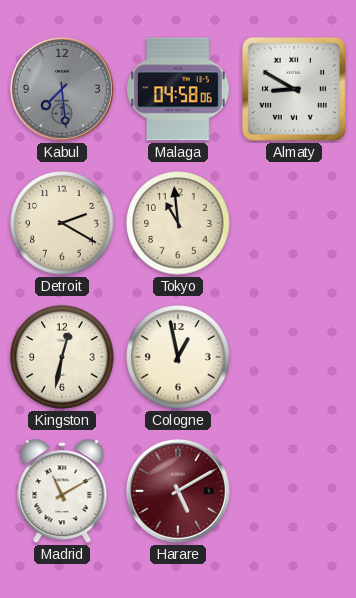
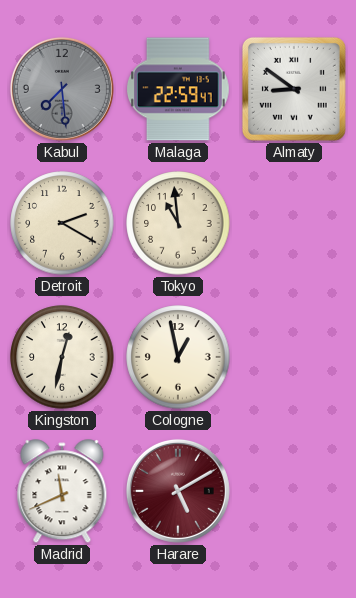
Malaga: 04:58 -> 22:59
Almaty: 8:50 -> 8:51
Madrid: 11:10 -> 11:41
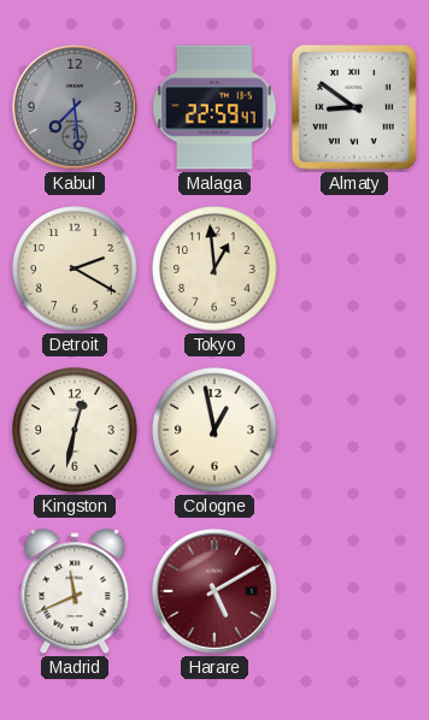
Tokyo: 10:59 -> 12:59
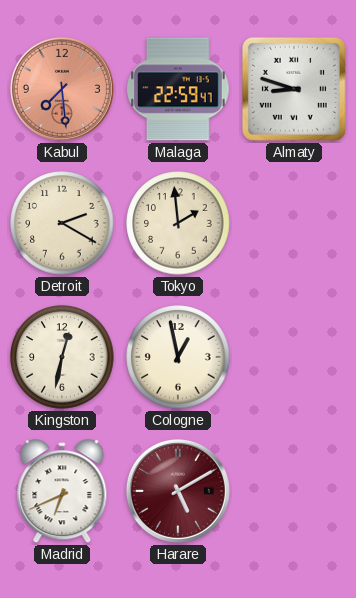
Kabul dial: grey -> salmon
Almaty: 8:51 -> 8:48
Tokyo: 12:59 -> 1:59
Madrid: 11:41 -> 6:41
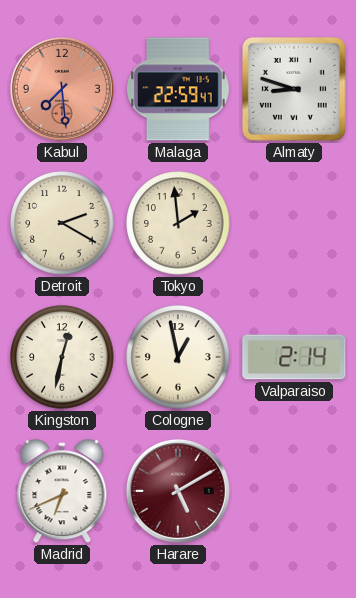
Valparaiso: none -> 2:14
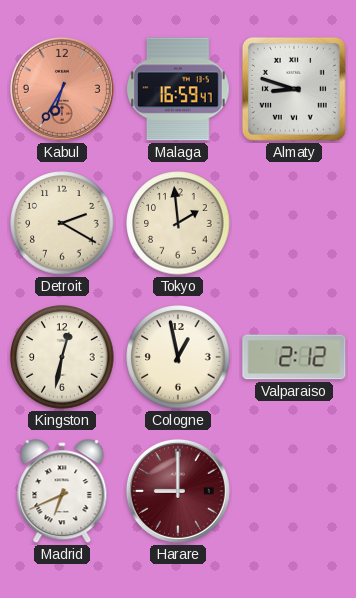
Kabul: 7:29 -> 6:35
Malaga: 22:59 -> 16:59
Valparaiso: 2:14 -> 2:12
Harare: 5:10 -> 9:00
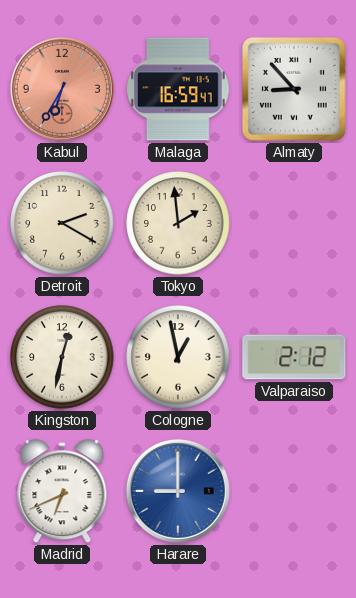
Almaty: 8:48 -> 8:53
Harare dial: burgundy -> blue
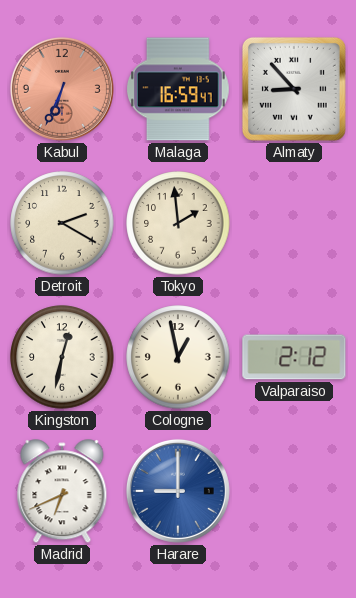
Kabul: 6:35 -> 6:34
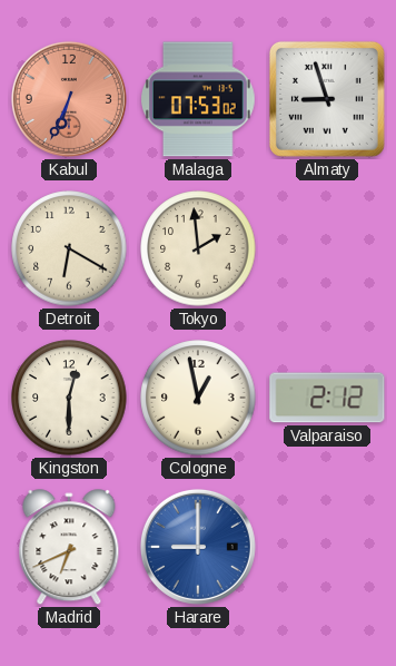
Malaga: 16:59 -> 07:53
Almaty: 8:53 -> 8:57
Detroit: 2:20 -> 6:20
Kingston: 12:32 -> 12:30
